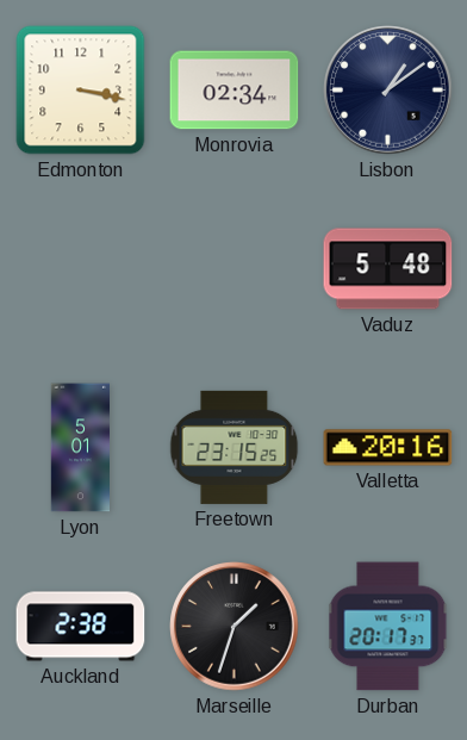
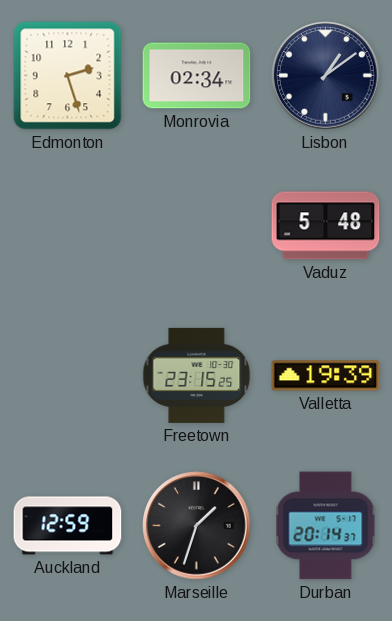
Edmonton: 3:17 -> 2:27
Lyon: 5:01 -> none
Valletta: 20:16 -> 19:39
Auckland: 2:38 -> 12:59
Durban: 20:17 -> 20:14
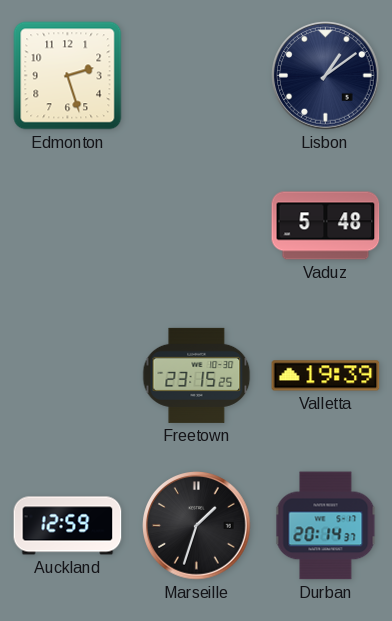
Monrovia: 02:34 -> none
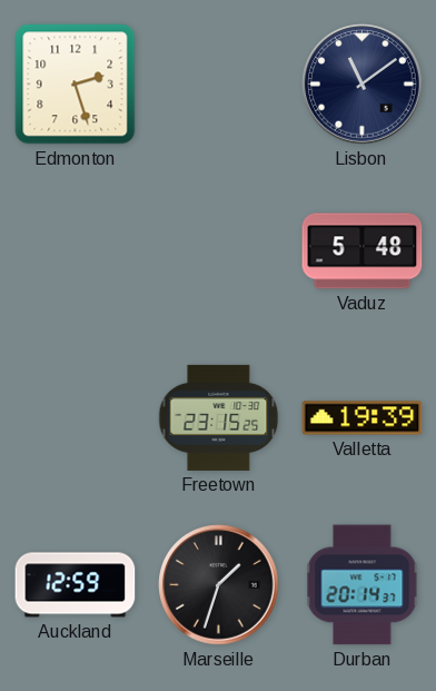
Lisbon: 1:09 -> 11:09
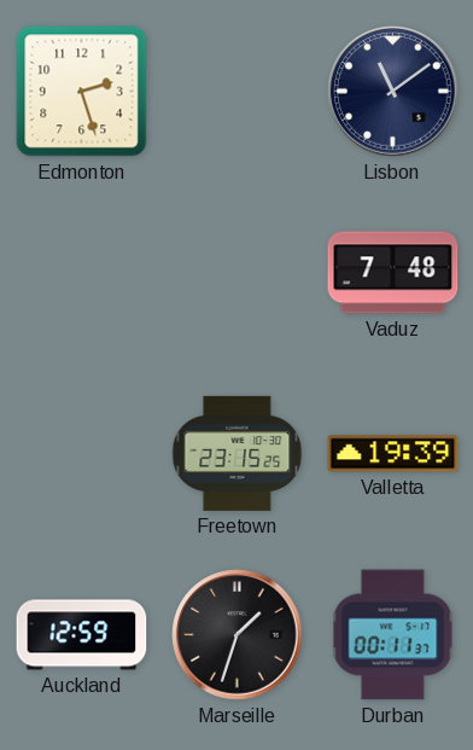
Vaduz: 5:48 -> 7:48
Durban: 20:14 -> 00:11
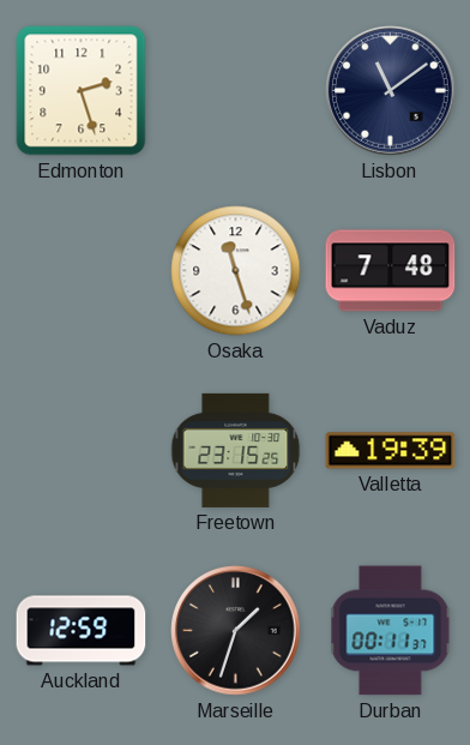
Osaka: none -> 11:27
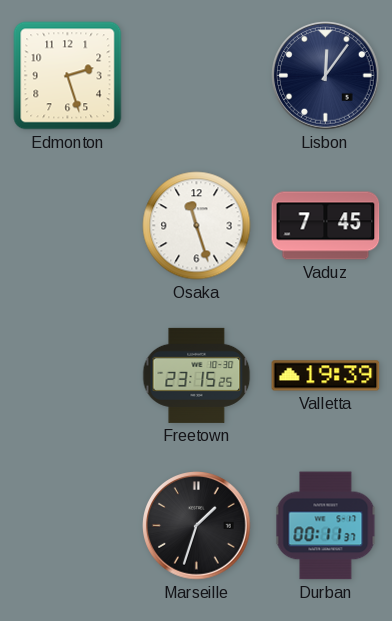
Lisbon: 11:09 -> 12:06
Vaduz: 7:48 -> 7:45
Auckland: 12:59 -> none
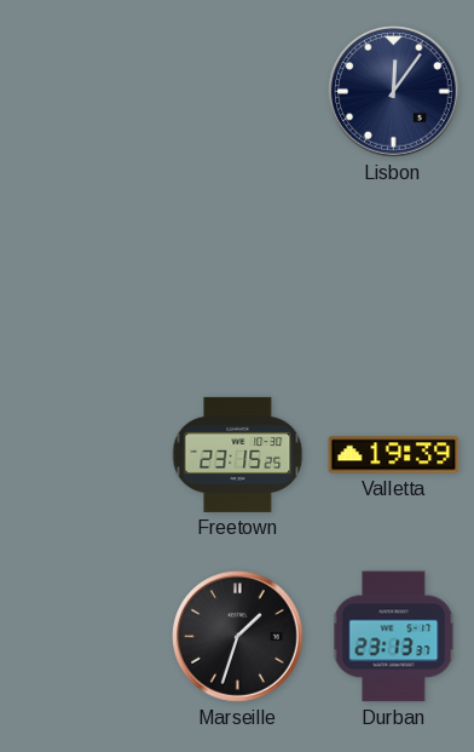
Edmonton: 2:27 -> none
Osaka: 11:27 -> none
Vaduz: 7:45 -> none
Durban: 00:11 -> 23:13
